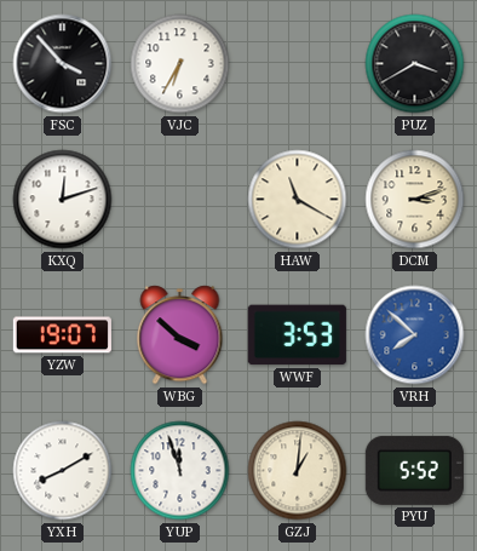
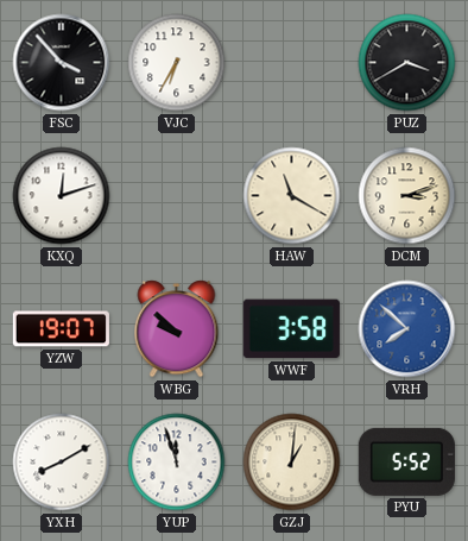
WBG: 3:52 -> 9:52
WWF: 3:53 -> 3:58
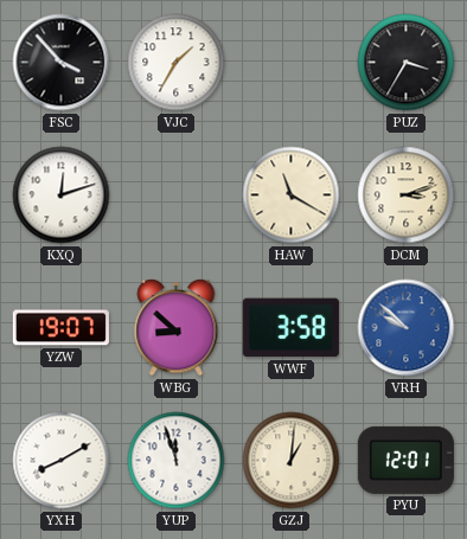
VJC: 6:35 -> 1:35
PUZ: 3:40 -> 3:35
WBG: 9:52 -> 8:52
VRH: 7:52 -> 9:52
PYU: 5:52 -> 12:01
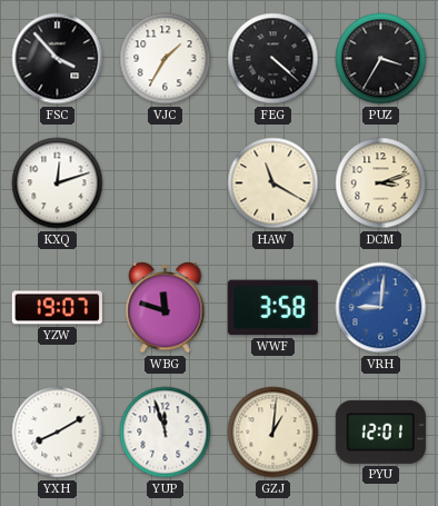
FEG: none -> 4:22
WBG: 8:52 -> 11:48
VRH: 9:52 -> 9:01
